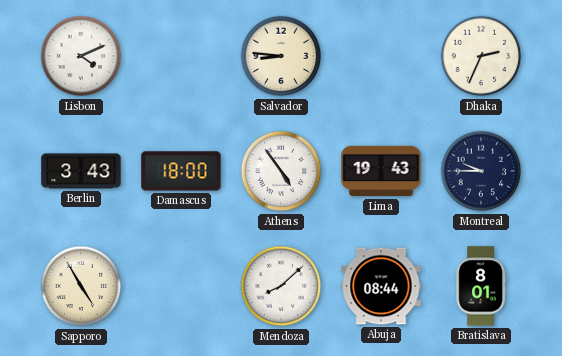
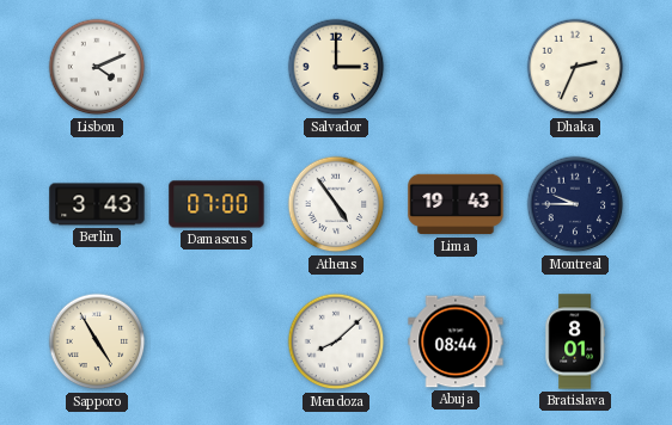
Salvador: 8:46 -> 3:00
Damascus: 18:00 -> 07:00
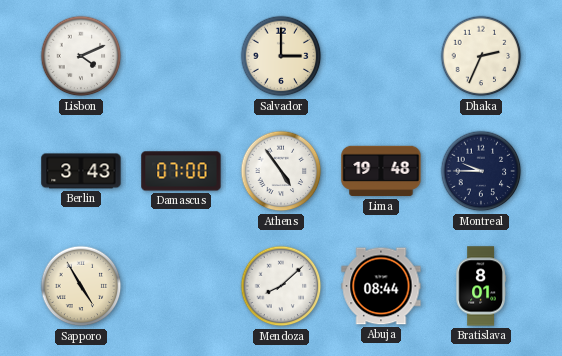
Lima: 19:43 -> 19:48
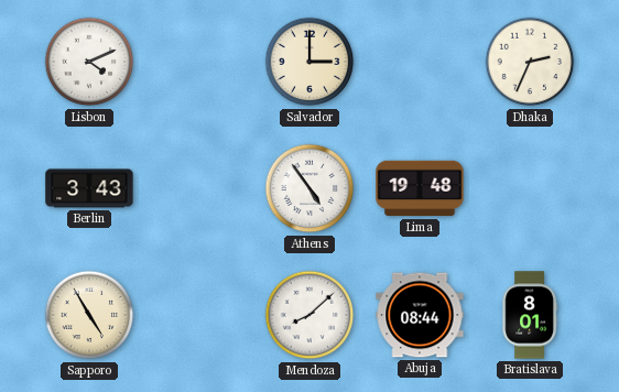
Damascus: 07:00 -> none
Montreal: 9:45 -> none
